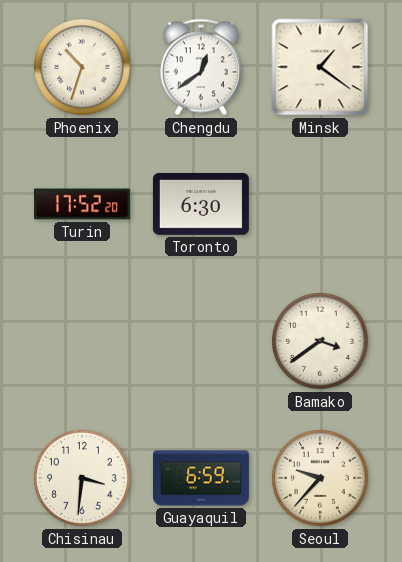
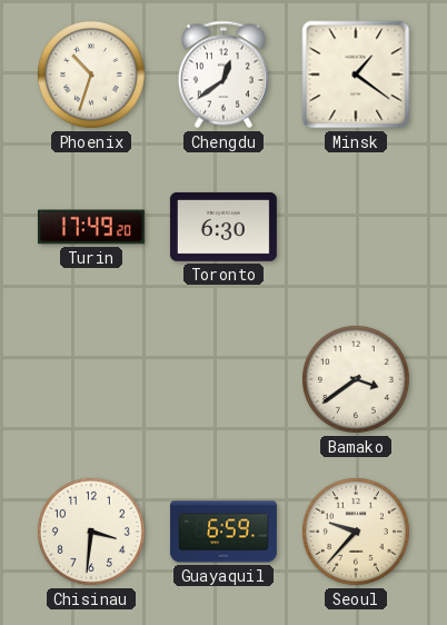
Turin: 17:52 -> 17:49
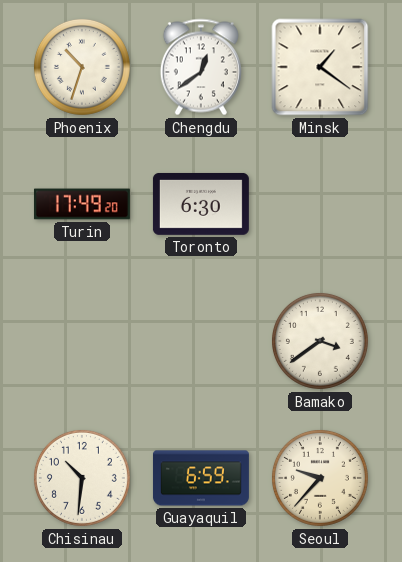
Chisinau: 3:31 -> 10:31
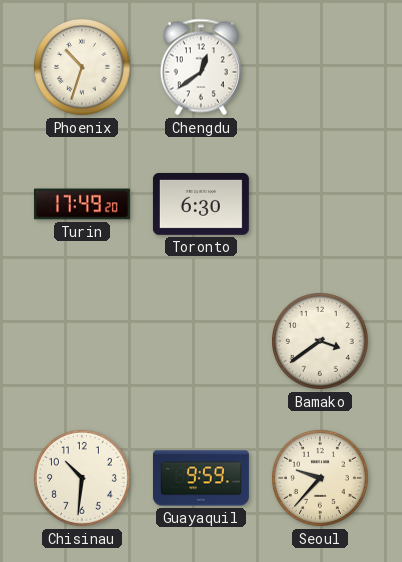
Minsk: 1:21 -> none
Guayaquil: 6:59 -> 9:59
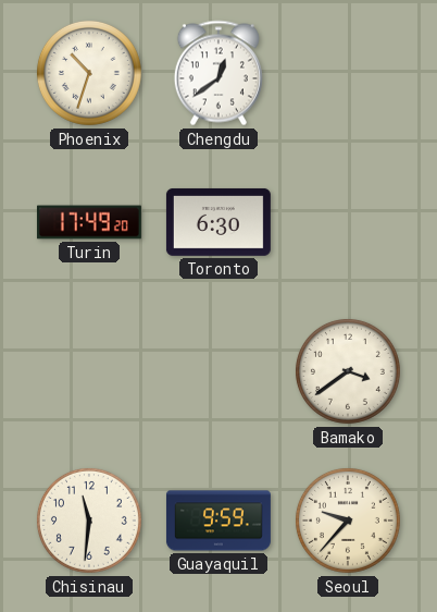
Chisinau: 10:31 -> 11:31
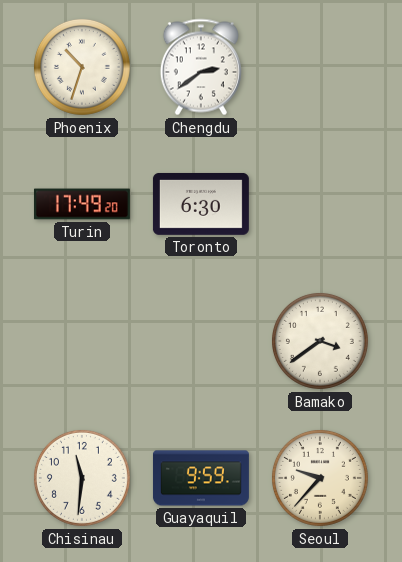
Chengdu: 12:39 -> 2:39
